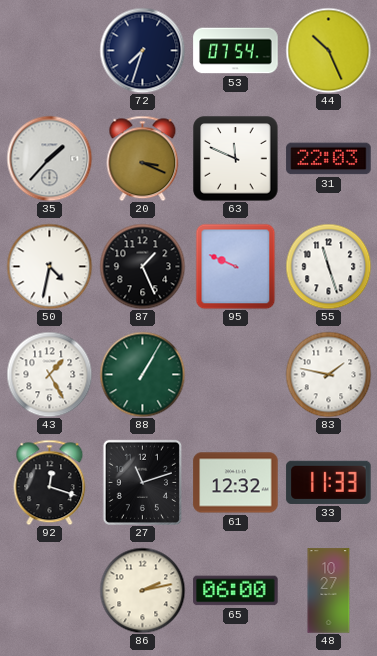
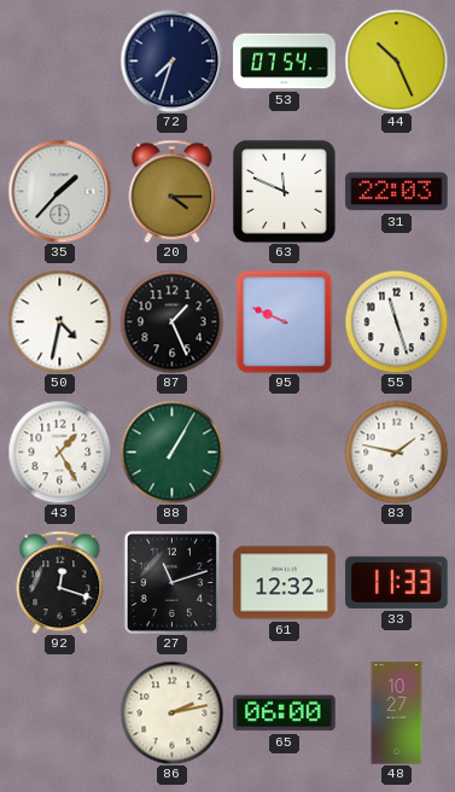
20: 3:19 -> 4:15
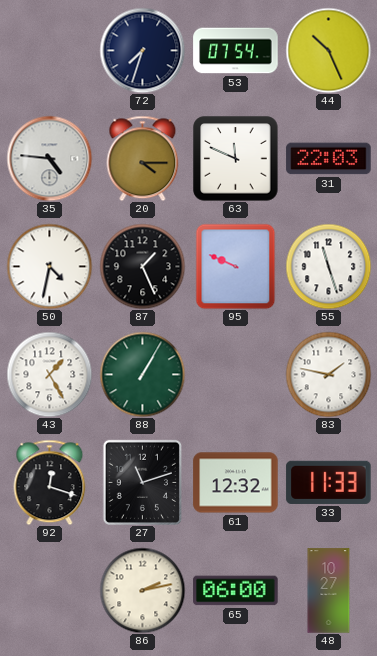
35: 1:37 -> 4:46
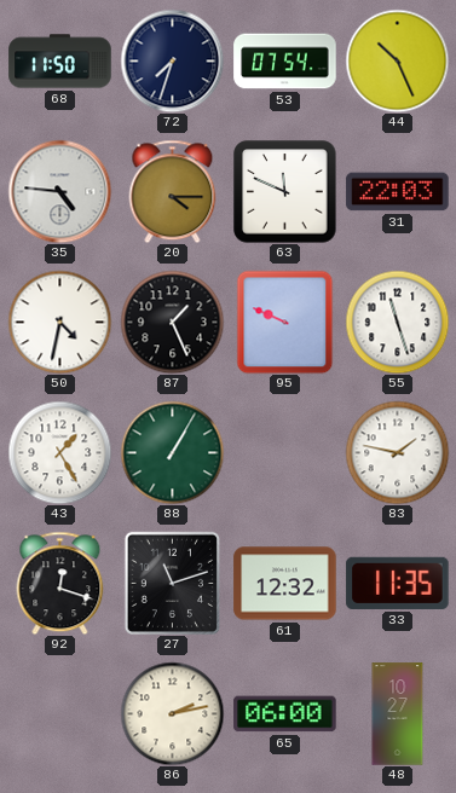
68: none -> 11:50
33: 11:33 -> 11:35
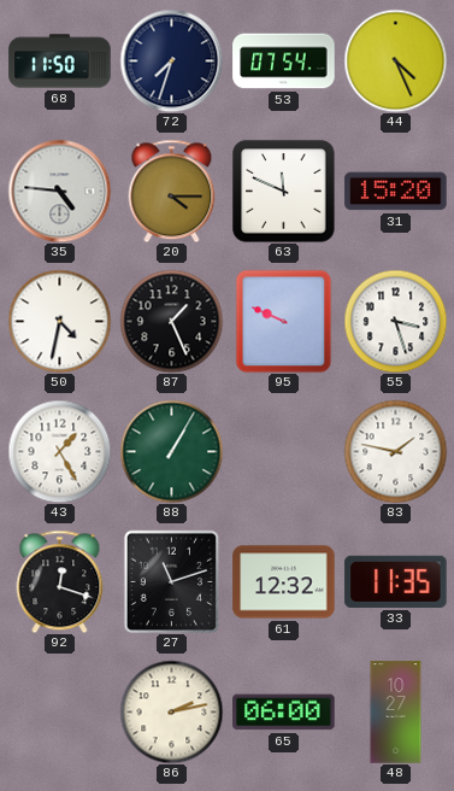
44: 10:26 -> 4:26
31: 22:03 -> 15:20
55: 11:27 -> 3:27
